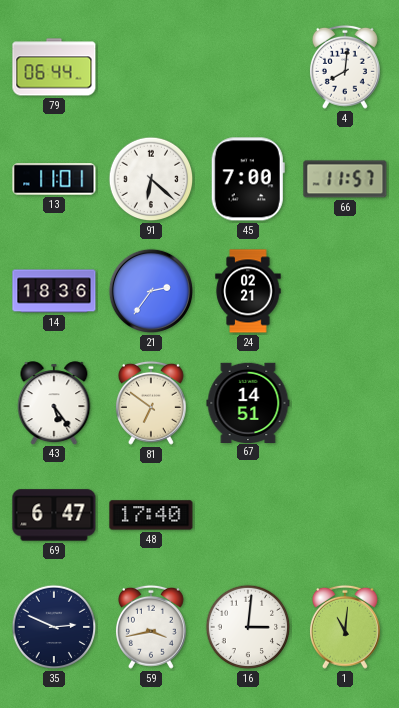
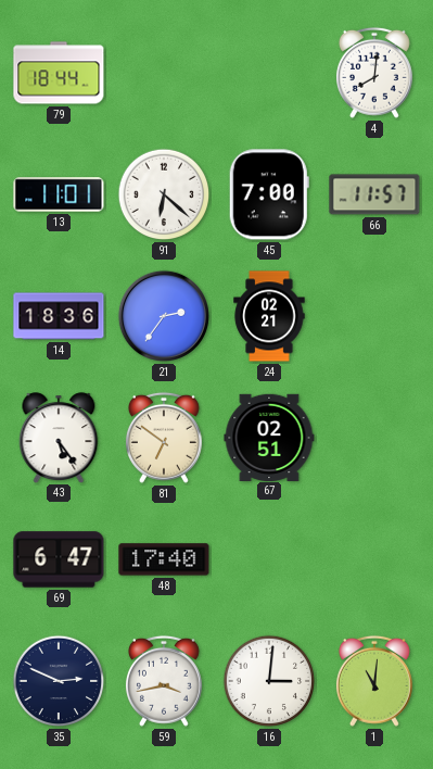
79: 06:44 -> 18:44
67: 14:51 -> 02:51
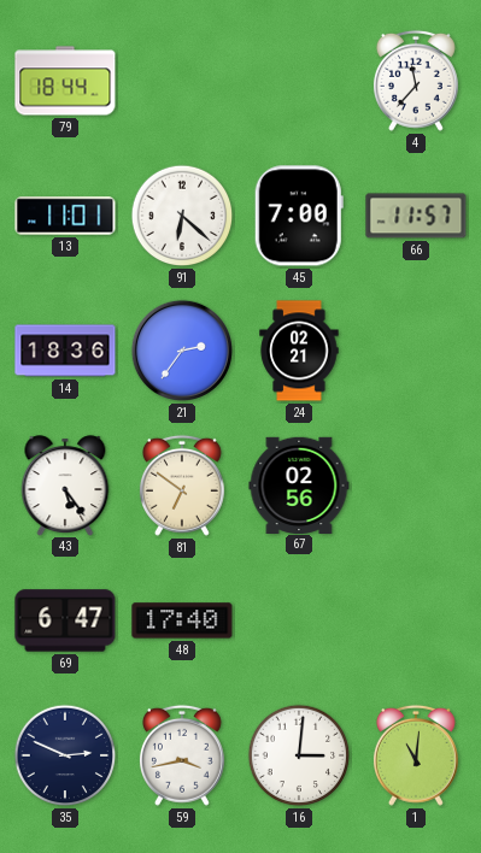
4: 8:01 -> 11:37
67: 02:51 -> 02:56
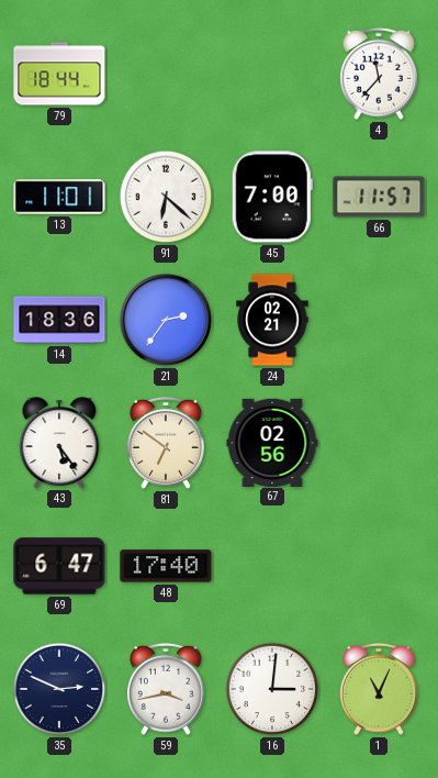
1: 11:01 -> 11:04
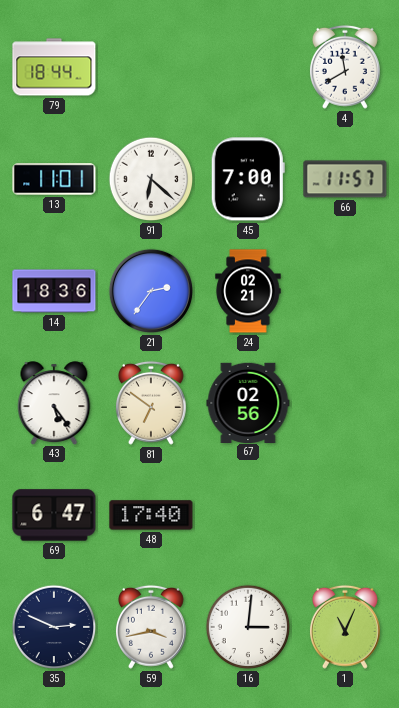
4: 11:37 -> 11:40
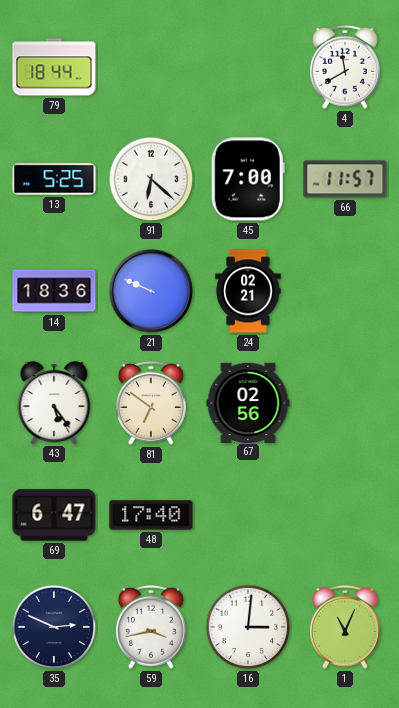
13: 11:01 -> 5:25
21: 2:36 -> 9:49
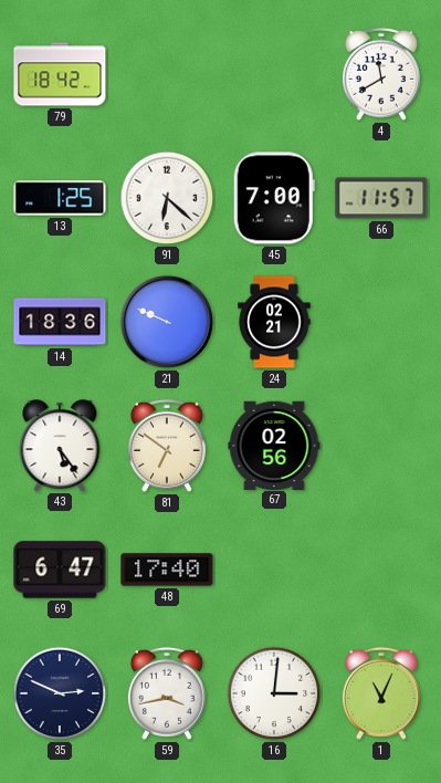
79: 18:44 -> 18:42
13: 5:25 -> 1:25
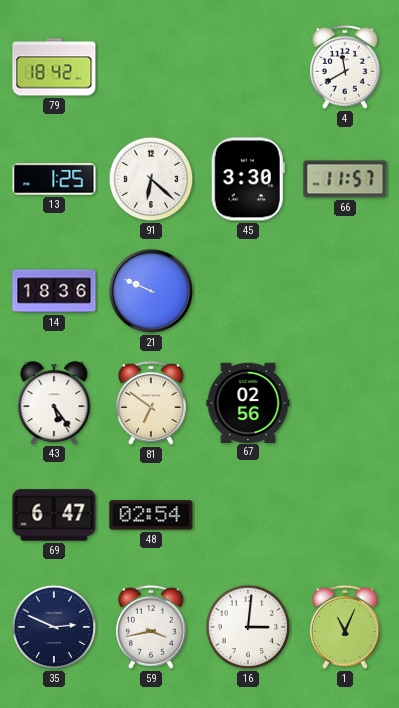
45: 7:00 -> 3:30
24: 02:21 -> none
48: 17:40 -> 02:54
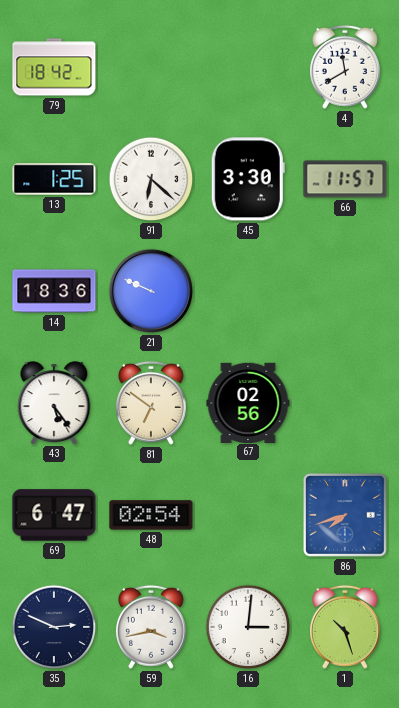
86: none -> 7:42
1: 11:04 -> 10:27
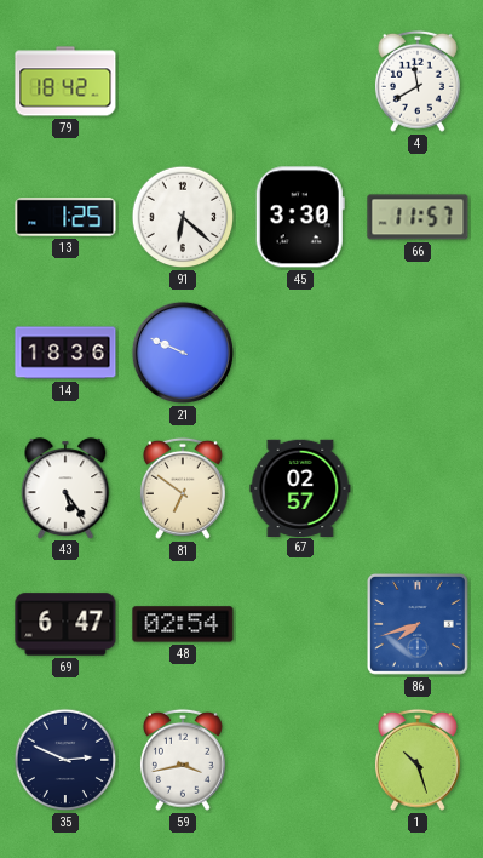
67: 02:56 -> 02:57
16: 3:01 -> none
